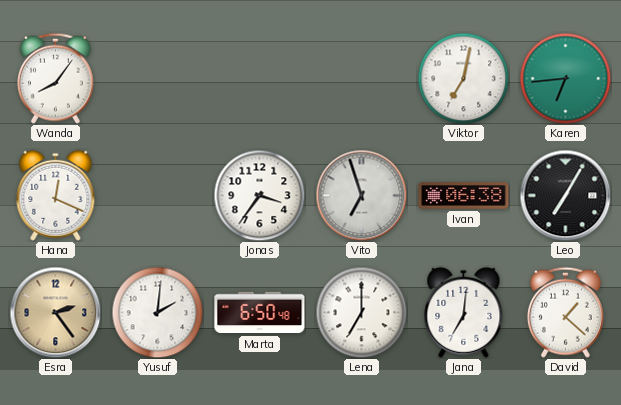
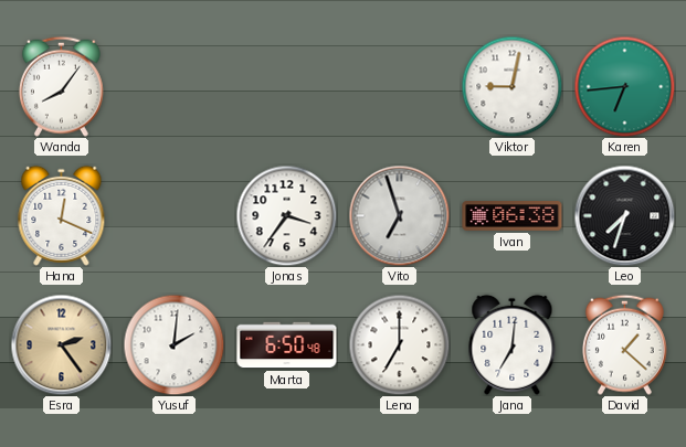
Viktor: 7:02 -> 9:02
Leo: 7:05 -> 7:33
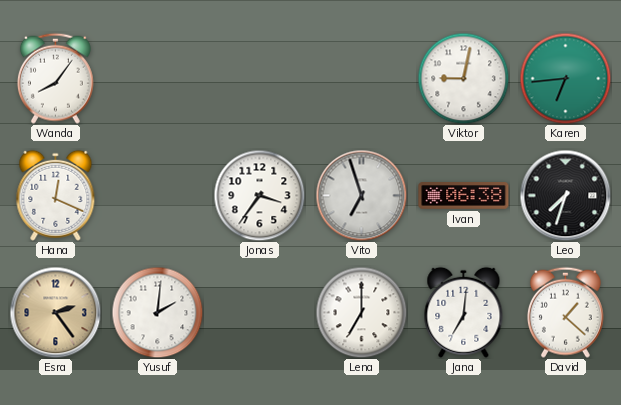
Marta: 6:50 -> none
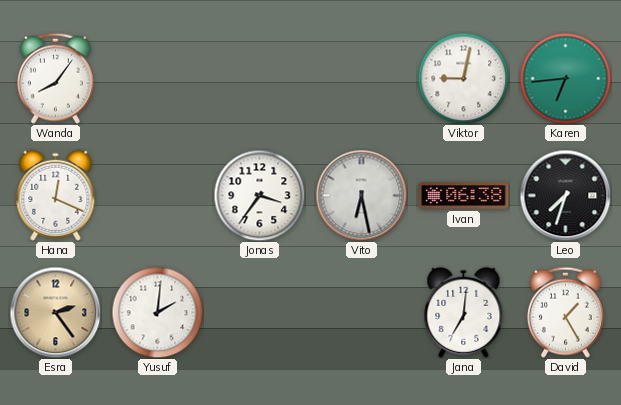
Vito: 6:57 -> 6:28
Lena: 7:00 -> none
David: 1:22 -> 1:25
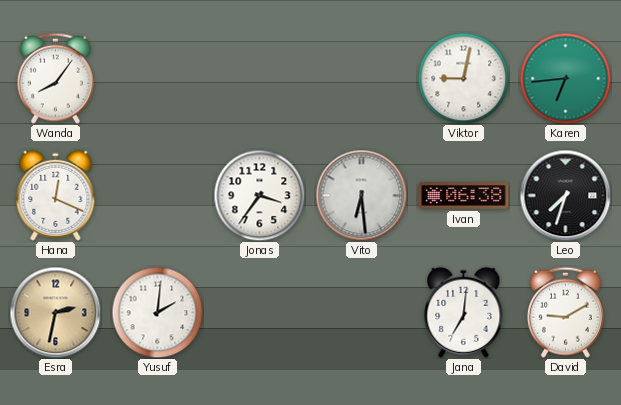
Vito: 6:28 -> 6:29
Esra: 2:24 -> 2:32
David: 1:25 -> 9:10
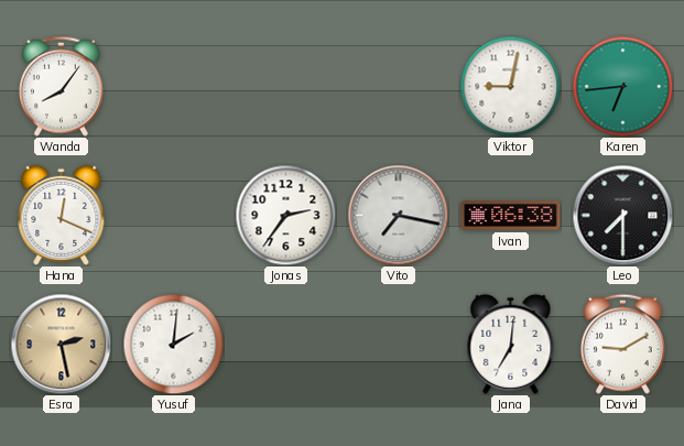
Jonas: 3:36 -> 2:36
Vito: 6:29 -> 7:17
Leo: 7:33 -> 7:30
Esra: 2:32 -> 2:28
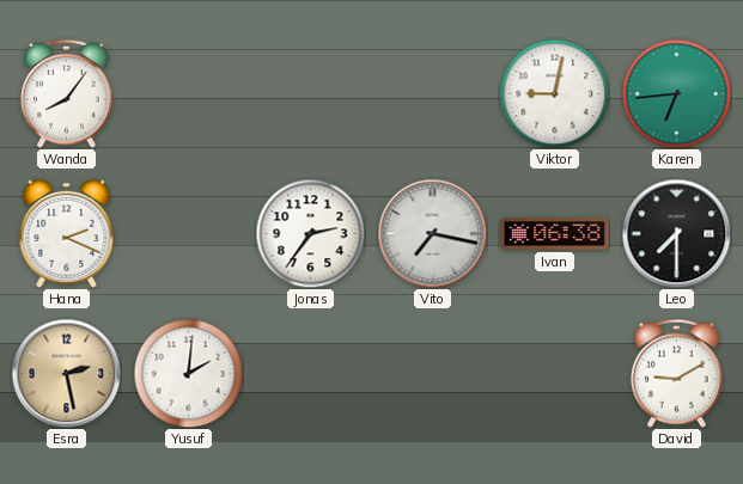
Hana: 12:19 -> 2:19
Jana: 7:01 -> none
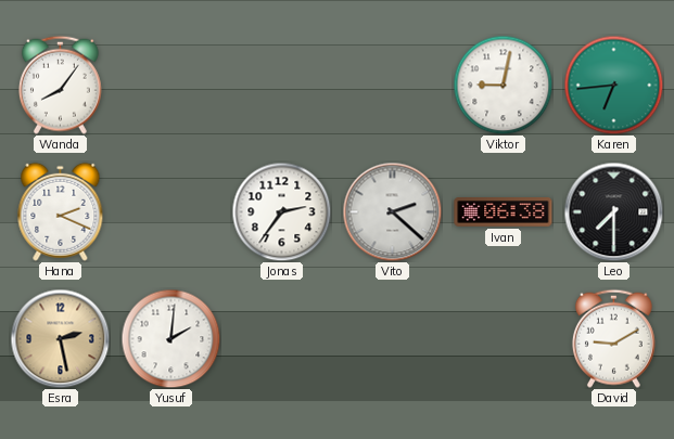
Vito: 7:17 -> 2:22
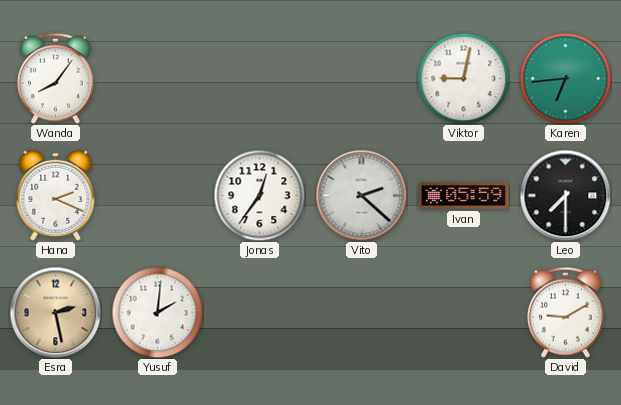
Jonas: 2:36 -> 12:36
Ivan: 06:38 -> 05:59
